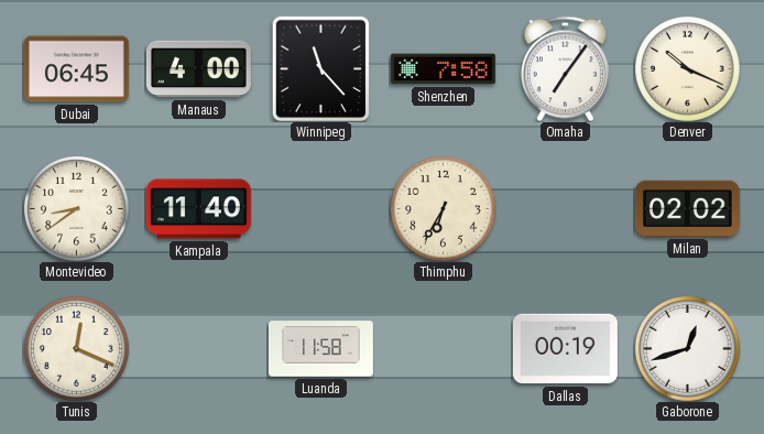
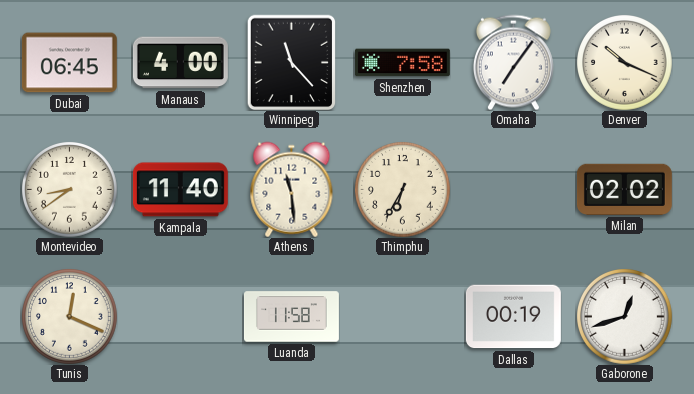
Athens: none -> 11:29
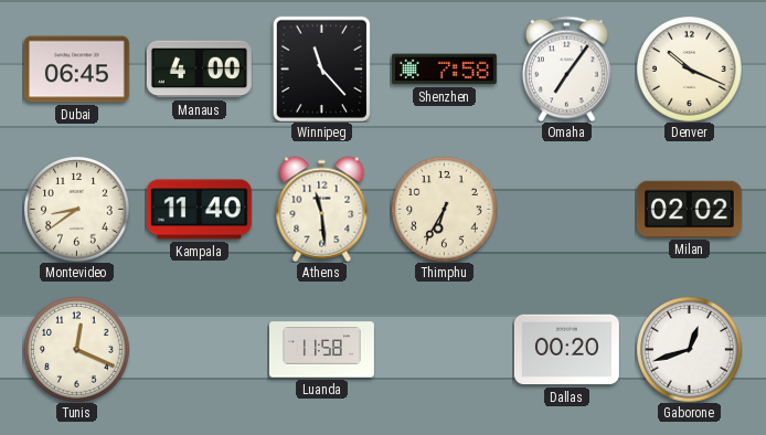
Dallas: 00:19 -> 00:20
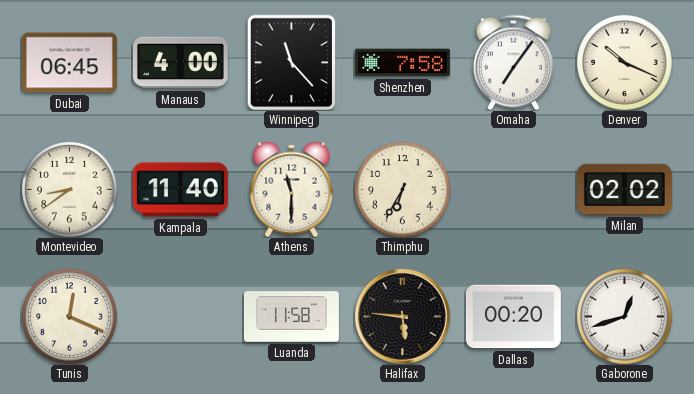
Athens: 11:29 -> 11:30
Halifax: none -> 5:46
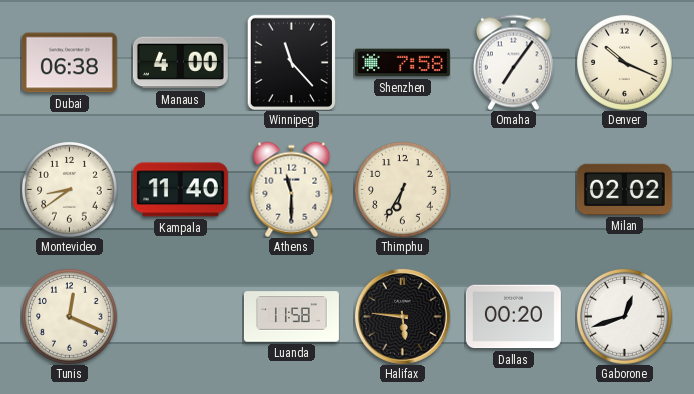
Dubai: 06:45 -> 06:38
